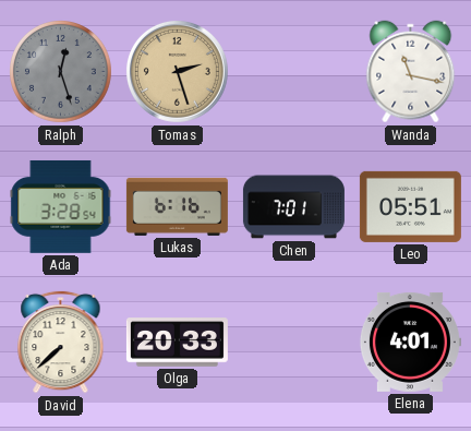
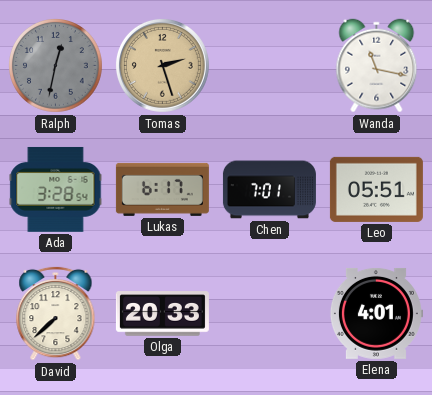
Ralph: 12:27 -> 12:32
Lukas: 6:16 -> 6:17
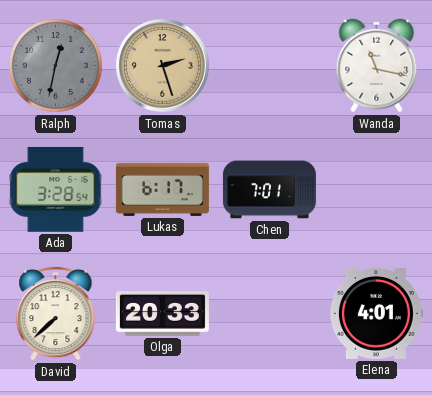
Leo: 05:51 -> none
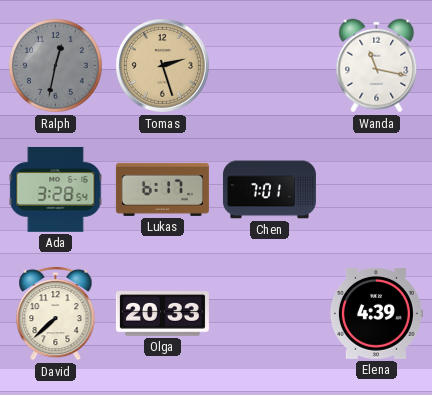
Elena: 4:01 -> 4:39
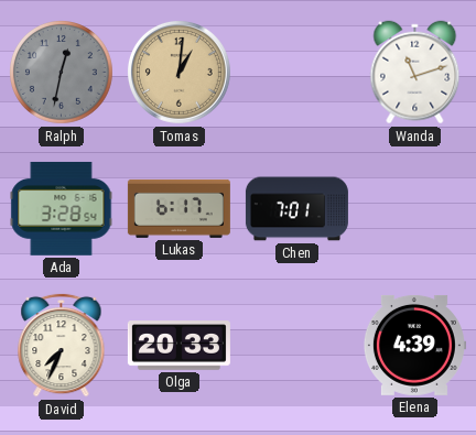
Tomas: 2:27 -> 1:01
Wanda: 11:17 -> 11:12
David: 7:38 -> 7:34
